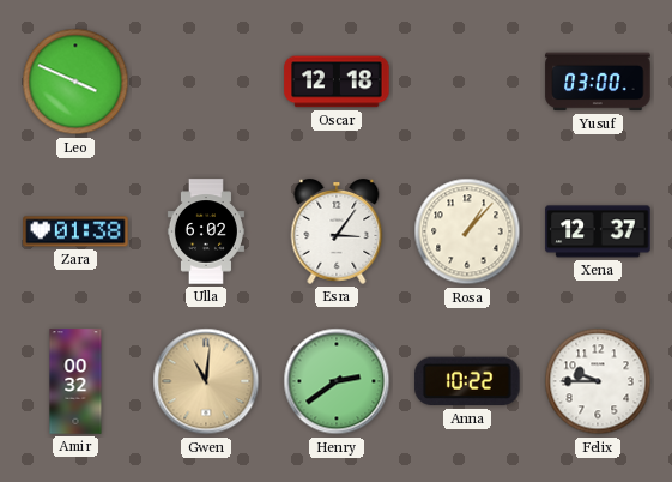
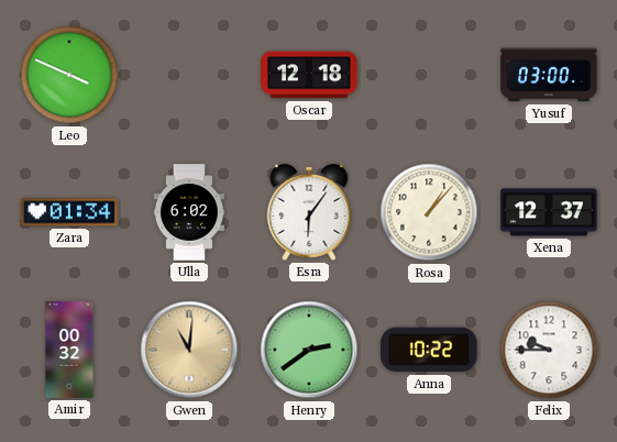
Zara: 01:38 -> 01:34
Esra: 3:06 -> 6:06
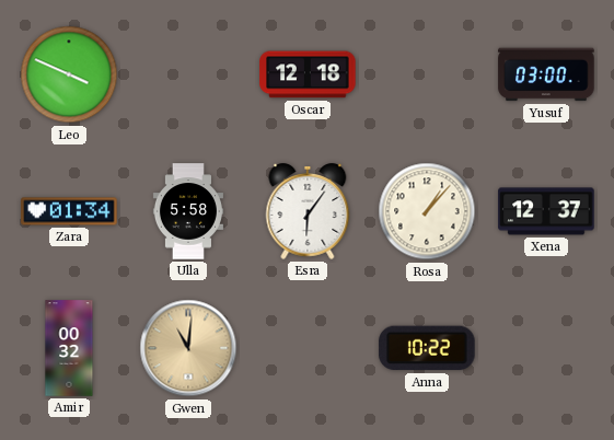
Ulla: 6:02 -> 5:58
Henry: 2:39 -> none
Felix: 9:45 -> none
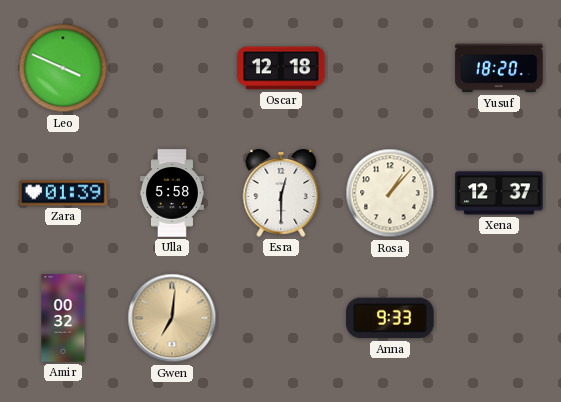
Yusuf: 03:00 -> 18:20
Zara: 01:34 -> 01:39
Esra: 6:06 -> 12:30
Gwen: 11:01 -> 7:01
Anna: 10:22 -> 9:33
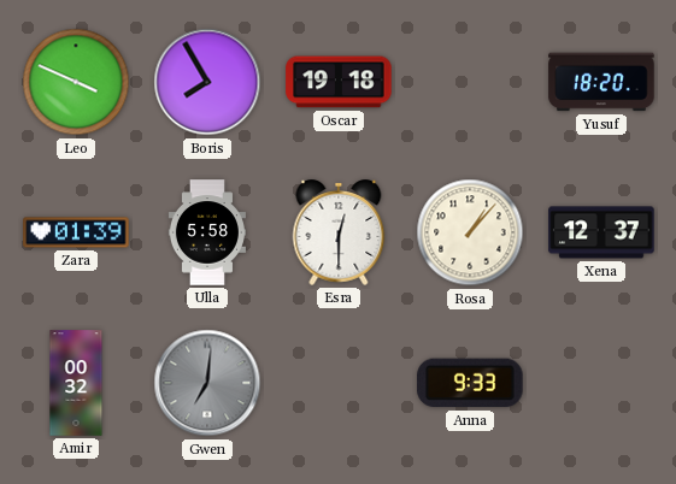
Boris: none -> 7:55
Oscar: 12:18 -> 19:18
Gwen dial: champagne -> grey
